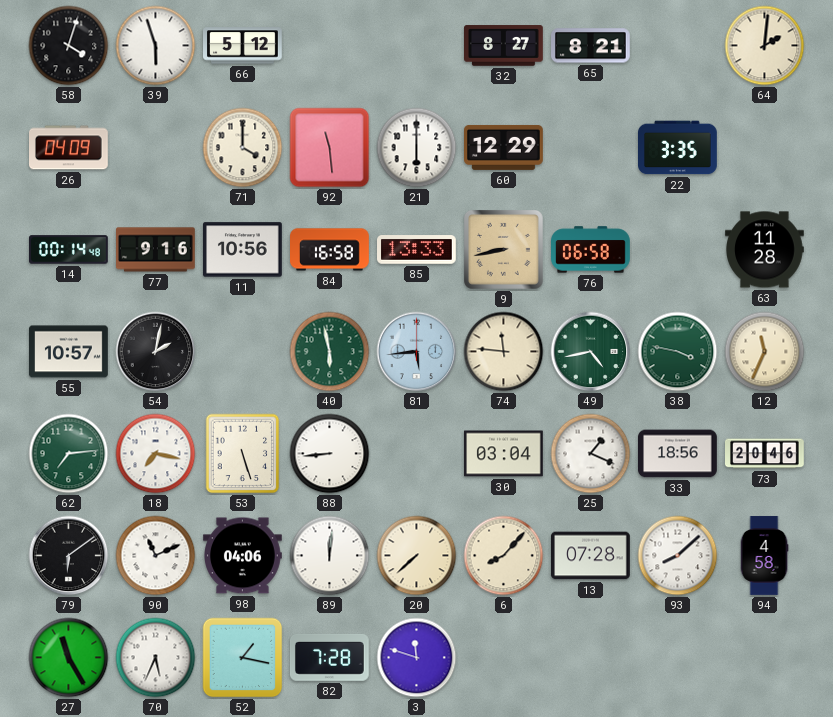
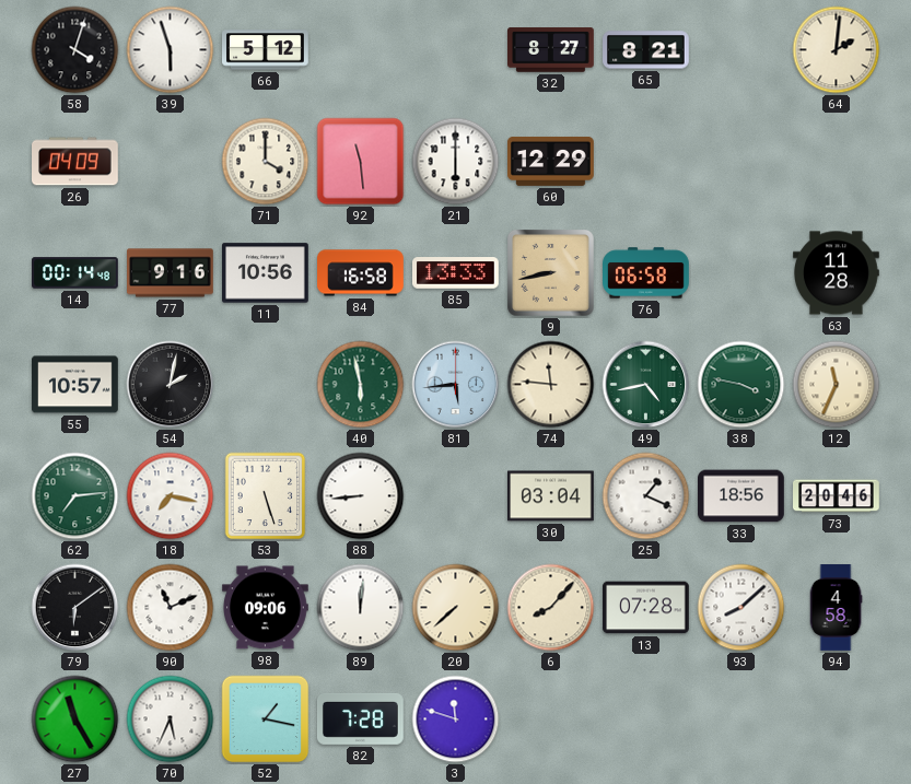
22: 3:35 -> none
98: 04:06 -> 09:06
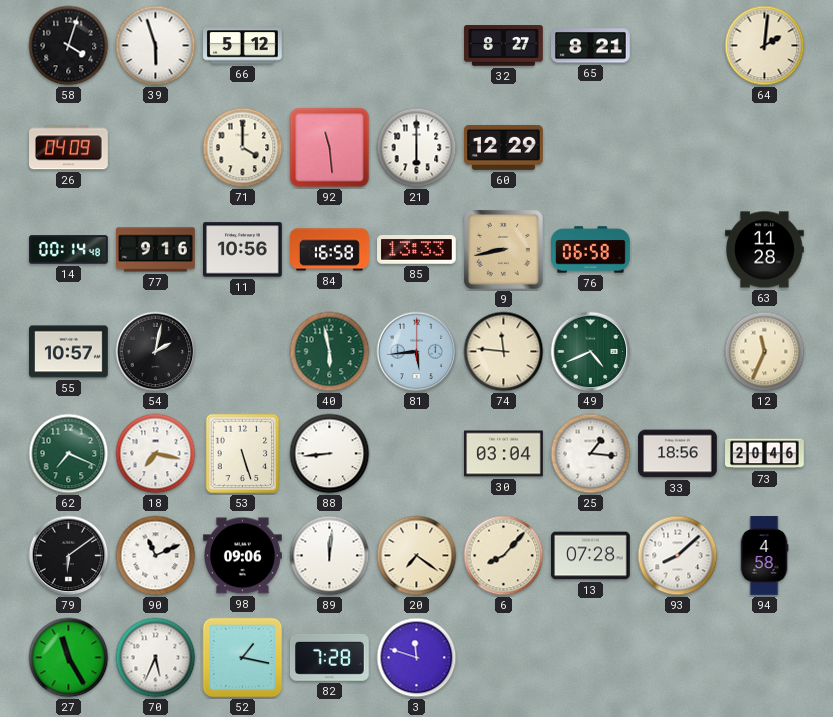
49: 4:43 -> 4:41
38: 3:47 -> none
62: 7:14 -> 7:19
25: 1:19 -> 1:16
20: 7:38 -> 7:21
